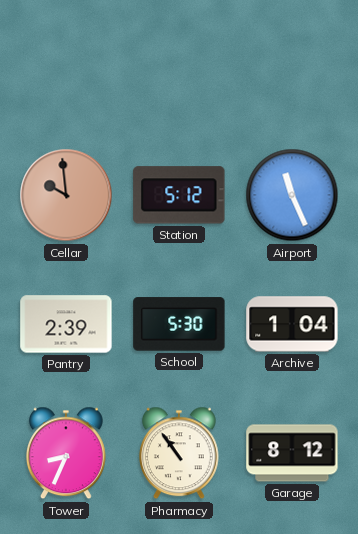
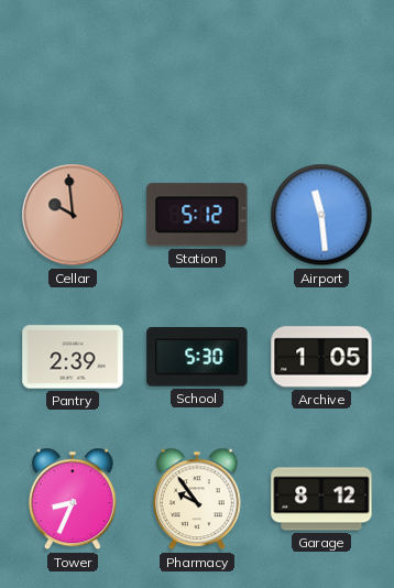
Airport: 11:26 -> 11:29
Archive: 1:04 -> 1:05
Pharmacy: 10:54 -> 9:54
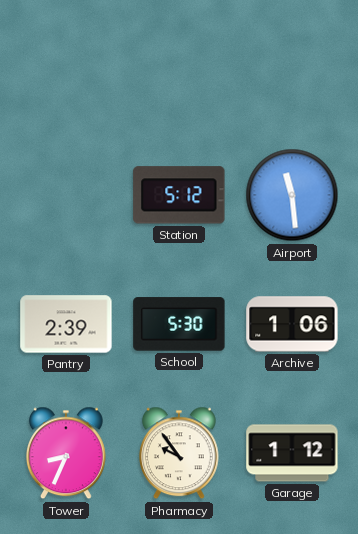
Cellar: 9:59 -> none
Archive: 1:05 -> 1:06
Garage: 8:12 -> 1:12
